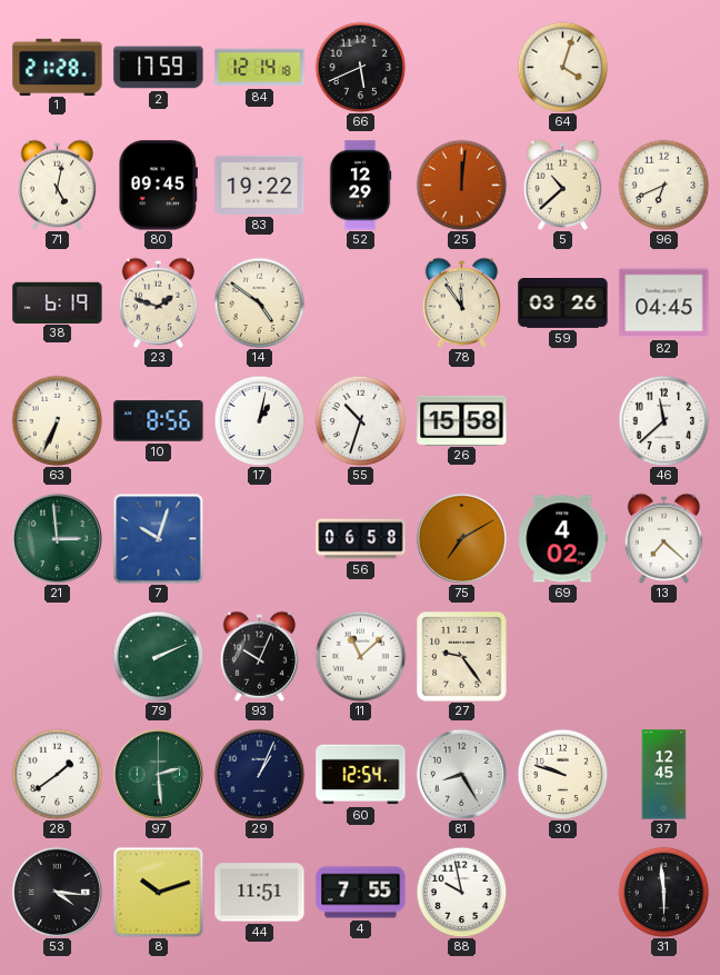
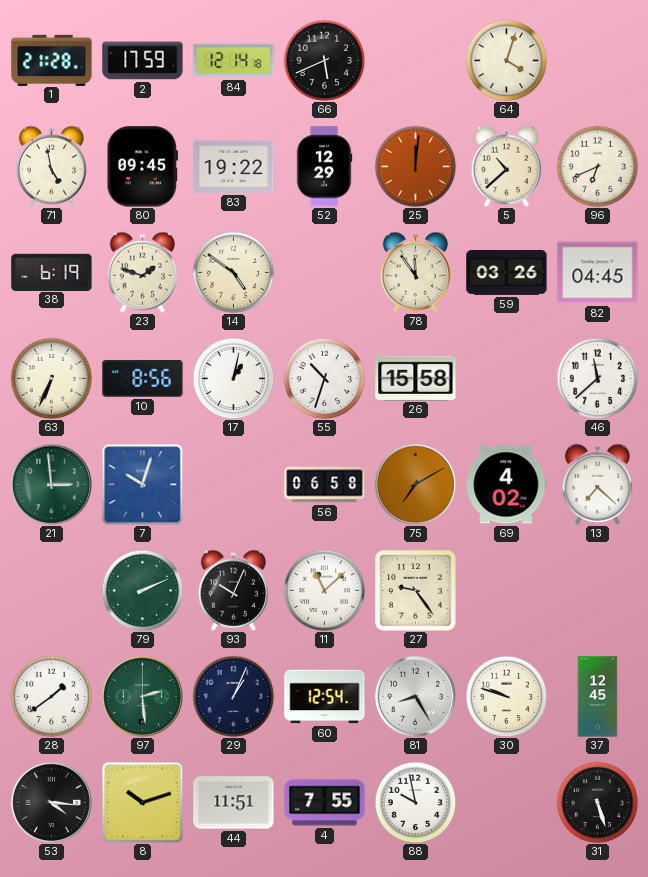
71: 5:02 -> 4:58
31: 5:59 -> 5:27
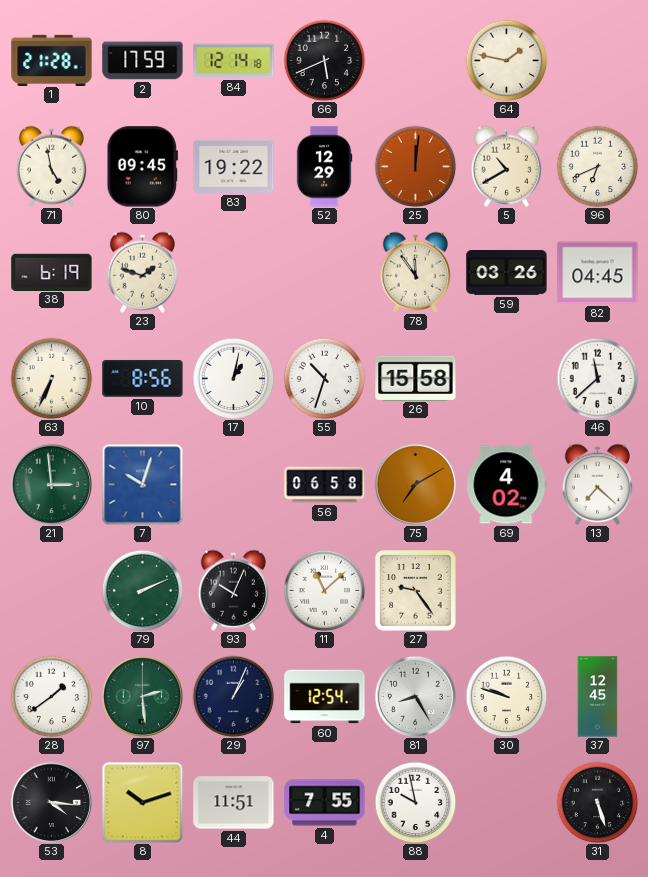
64: 4:03 -> 1:47
5: 10:38 -> 10:40
14: 4:51 -> none
